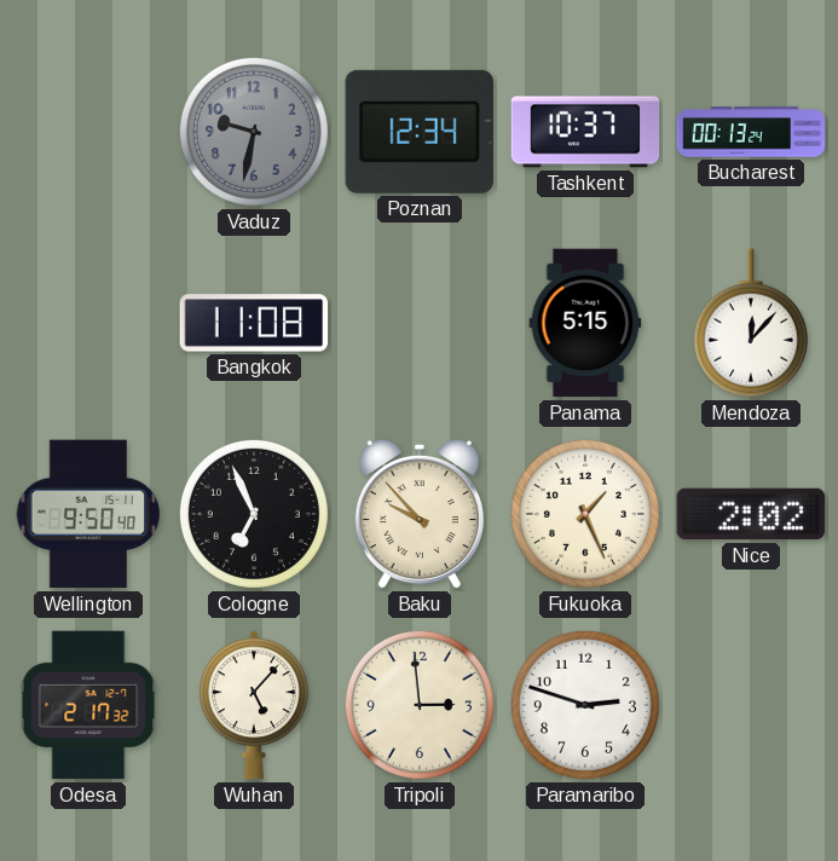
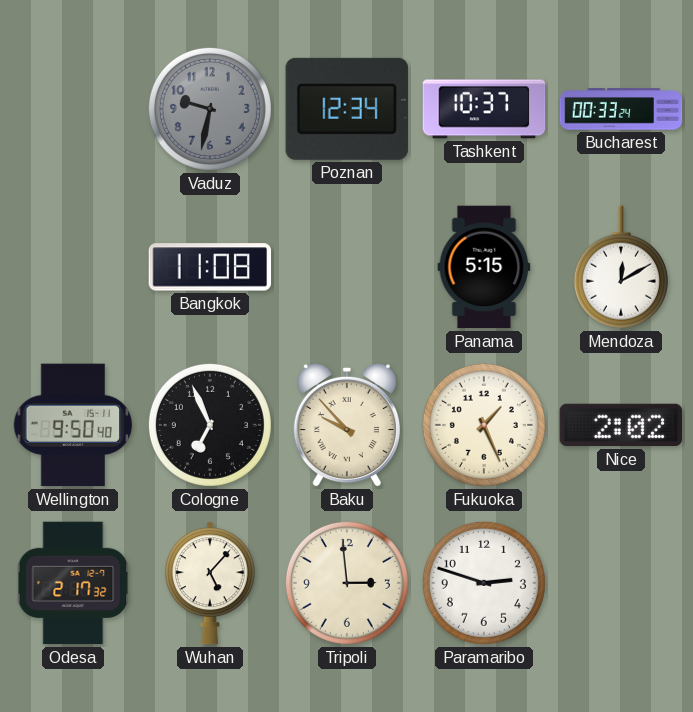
Bucharest: 00:13 -> 00:33
Mendoza: 12:07 -> 12:10
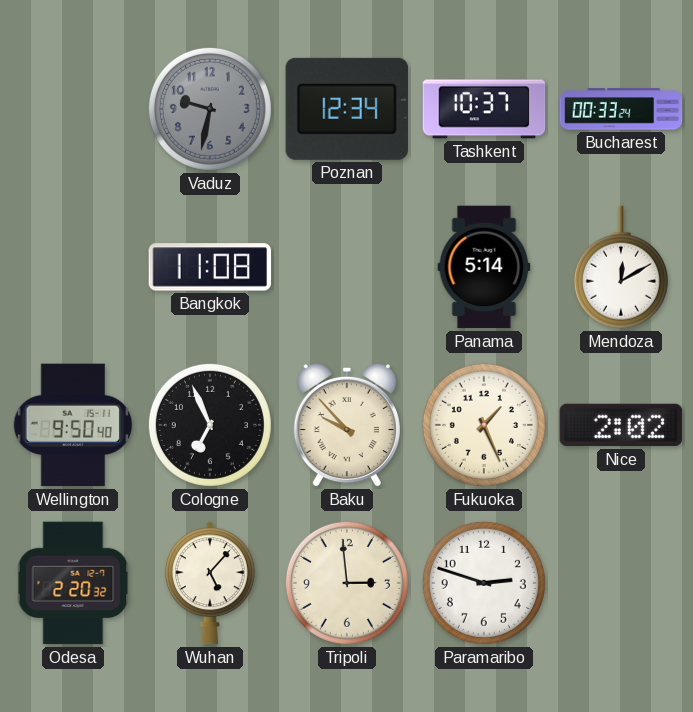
Panama: 5:15 -> 5:14
Odesa: 2:17 -> 2:20
